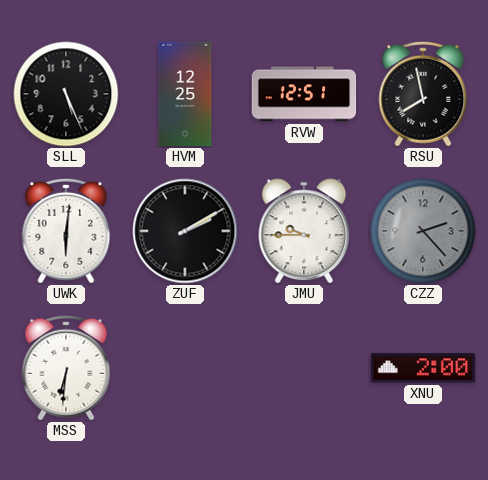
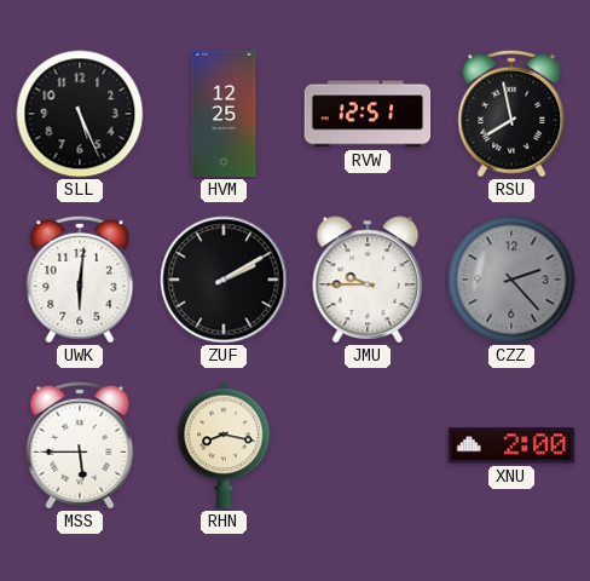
MSS: 6:31 -> 5:45
RHN: none -> 8:17
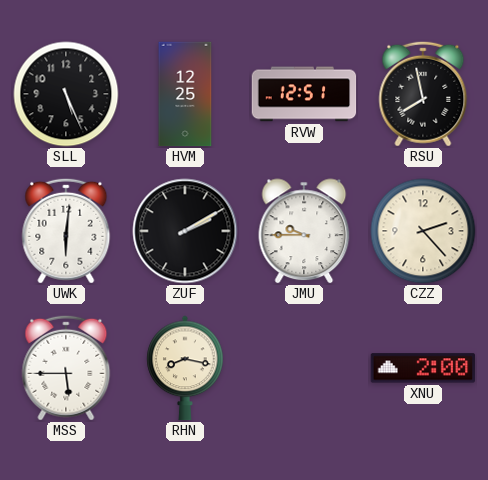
CZZ dial: grey -> cream
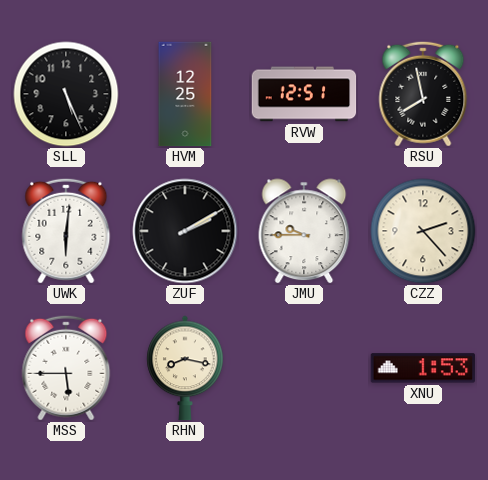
XNU: 2:00 -> 1:53
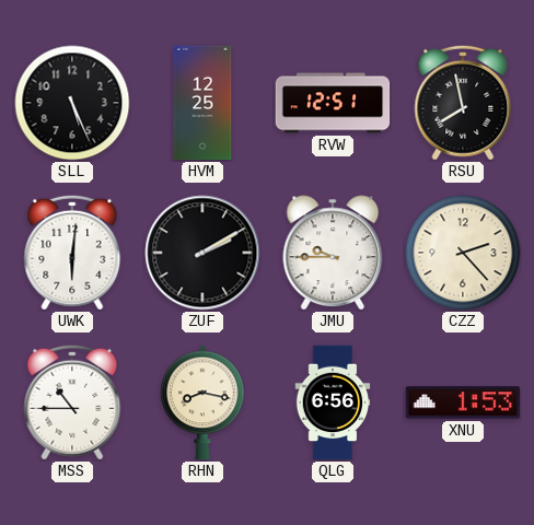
MSS: 5:45 -> 10:45
QLG: none -> 6:56
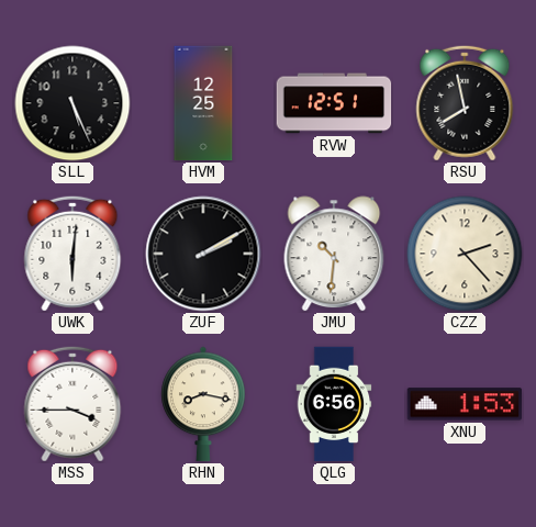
JMU: 9:45 -> 10:31
MSS: 10:45 -> 3:45
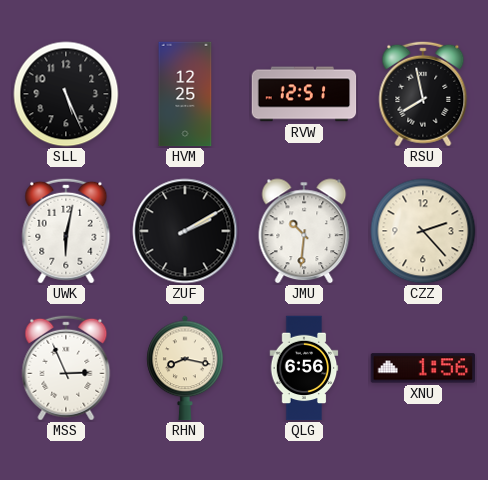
UWK: 6:01 -> 6:02
MSS: 3:45 -> 2:56
XNU: 1:53 -> 1:56
